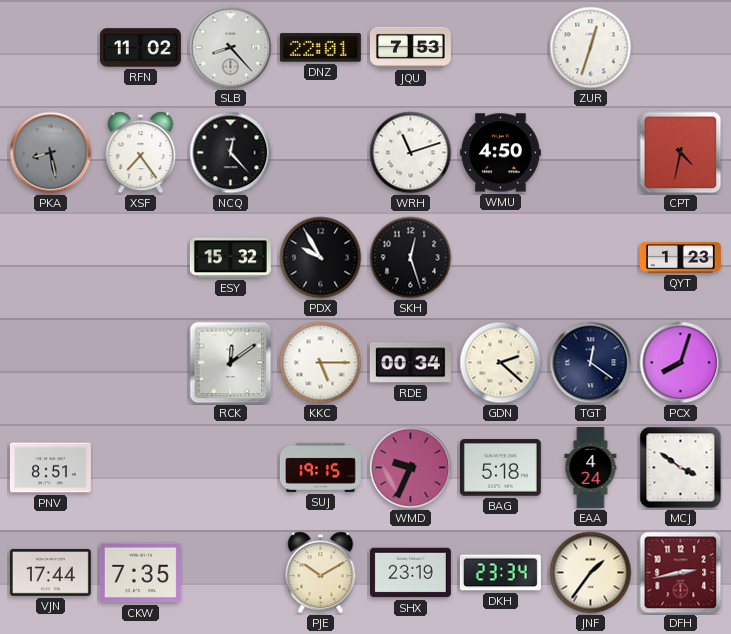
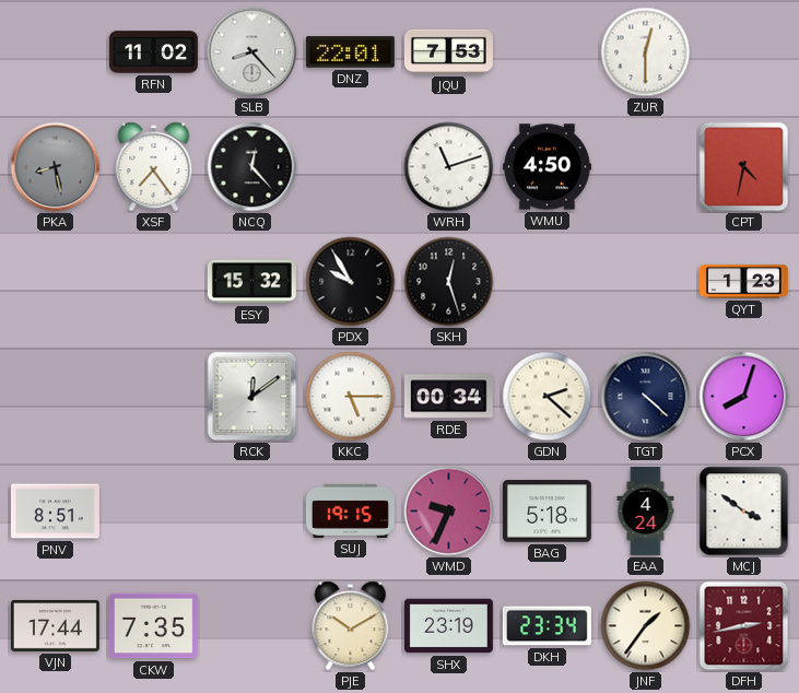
ZUR: 12:33 -> 12:30
TGT: 12:21 -> 4:22
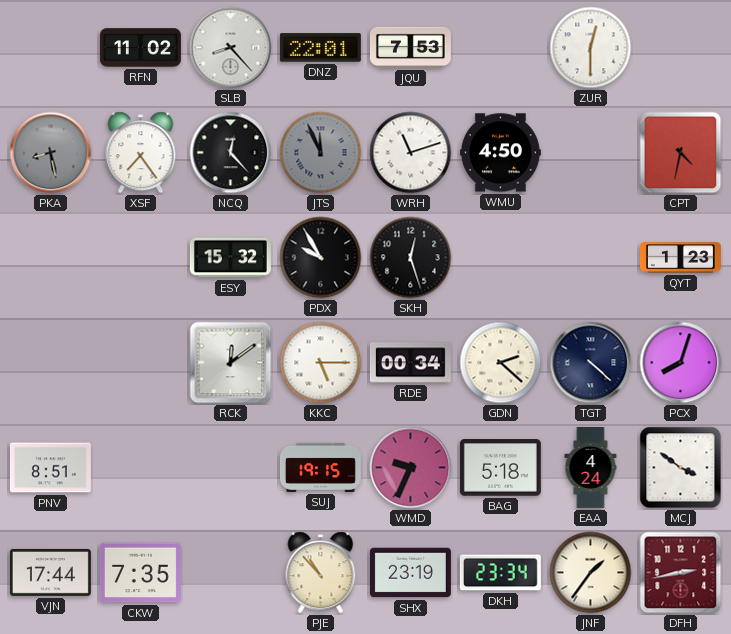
JTS: none -> 11:56
PJE: 10:10 -> 10:53
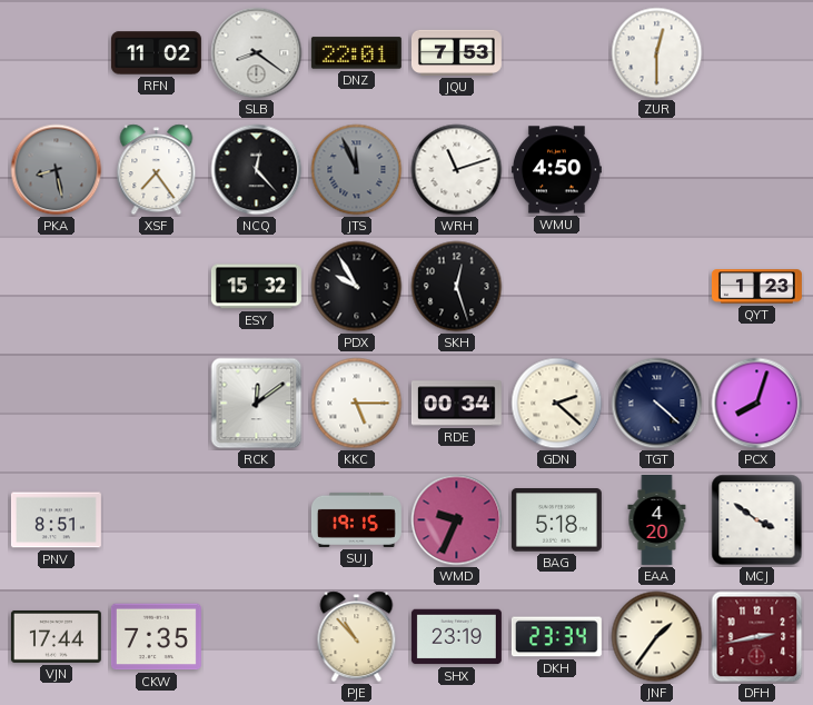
SLB: 8:23 -> 8:21
CPT: 4:32 -> none
EAA: 4:24 -> 4:20
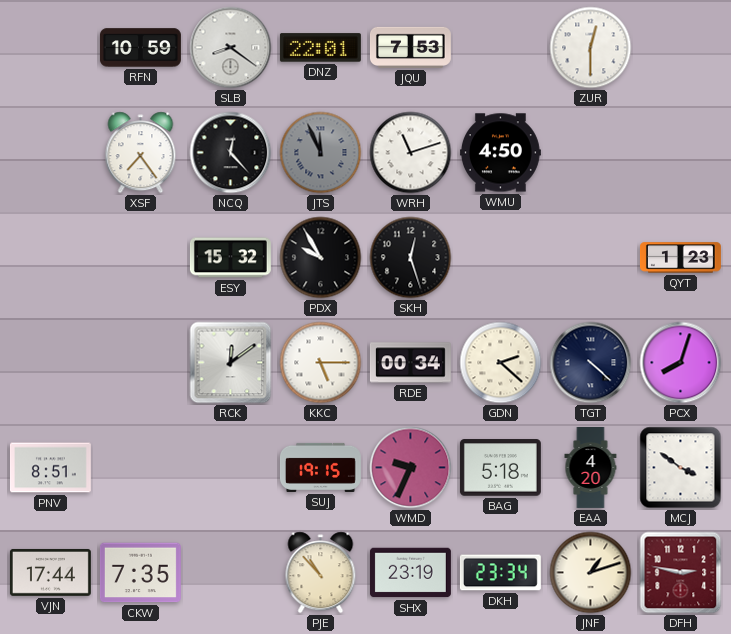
RFN: 11:02 -> 10:59
PKA: 8:28 -> none
JNF: 1:36 -> 1:12
DFH: 2:43 -> 2:47
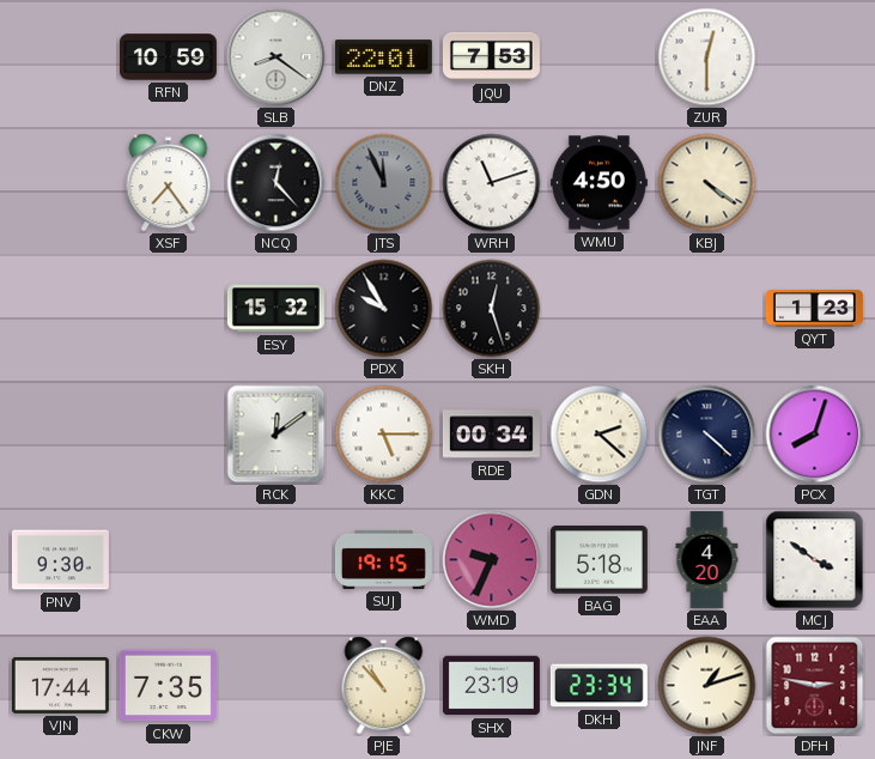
KBJ: none -> 4:21
PNV: 8:51 -> 9:30
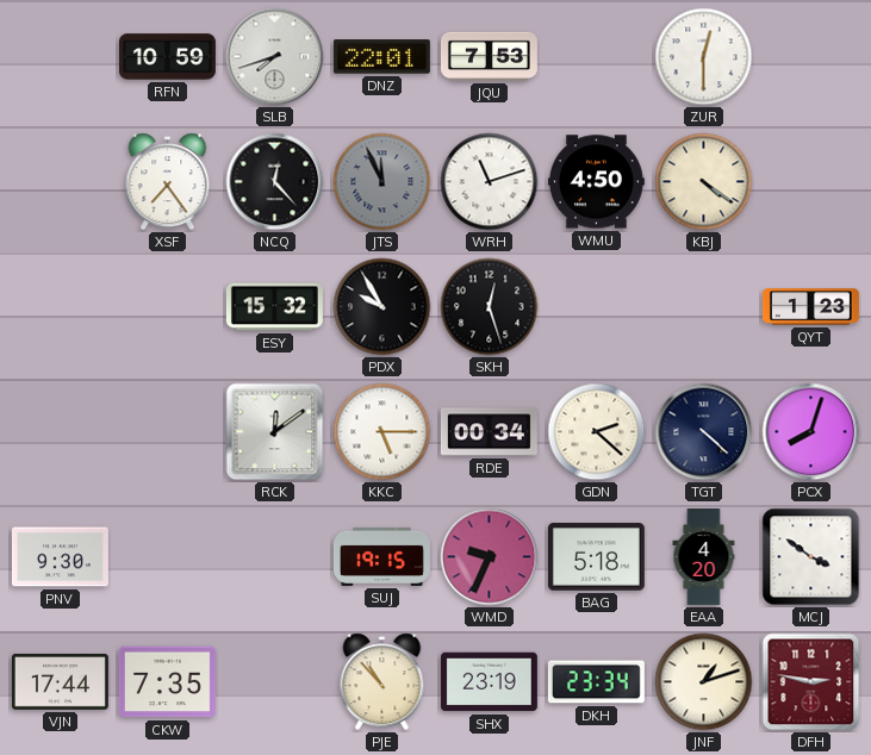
SLB: 8:21 -> 7:42
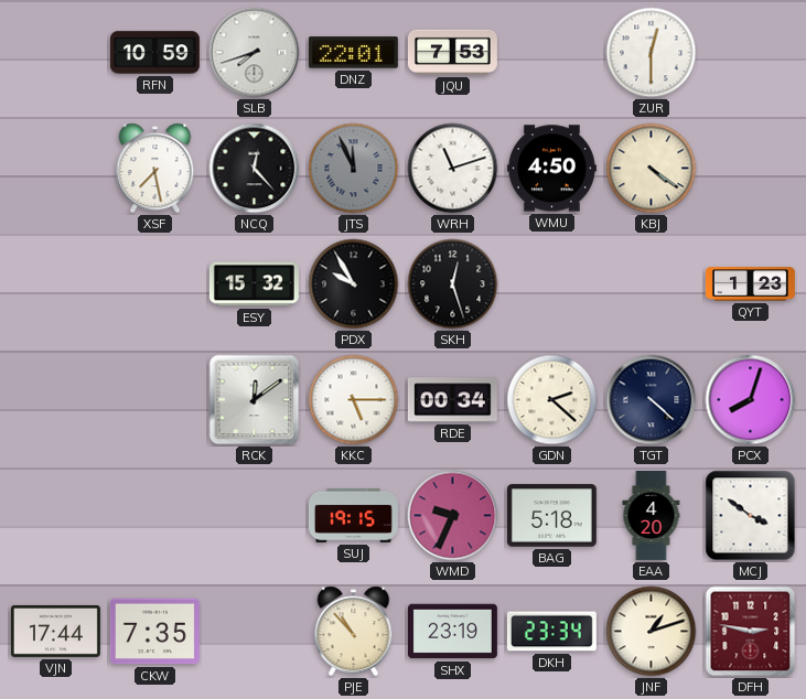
XSF: 7:24 -> 7:28
PNV: 9:30 -> none
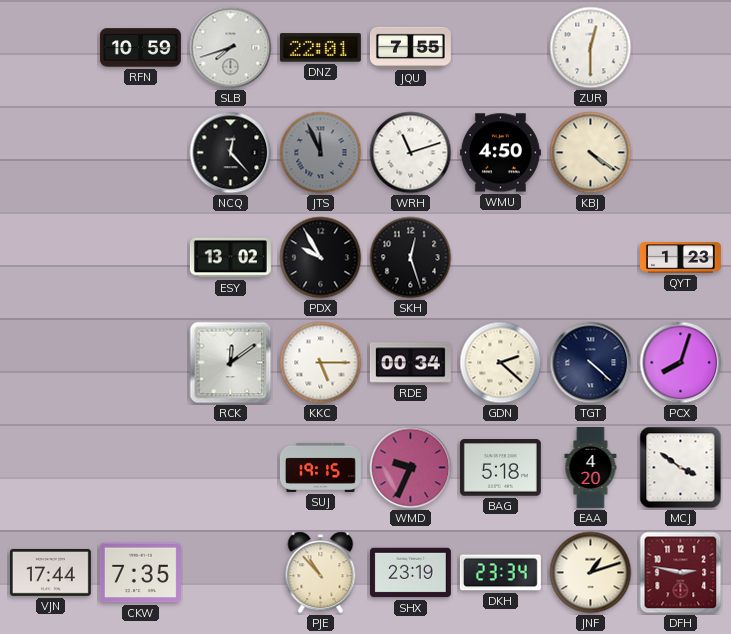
JQU: 7:53 -> 7:55
XSF: 7:28 -> none
ESY: 15:32 -> 13:02
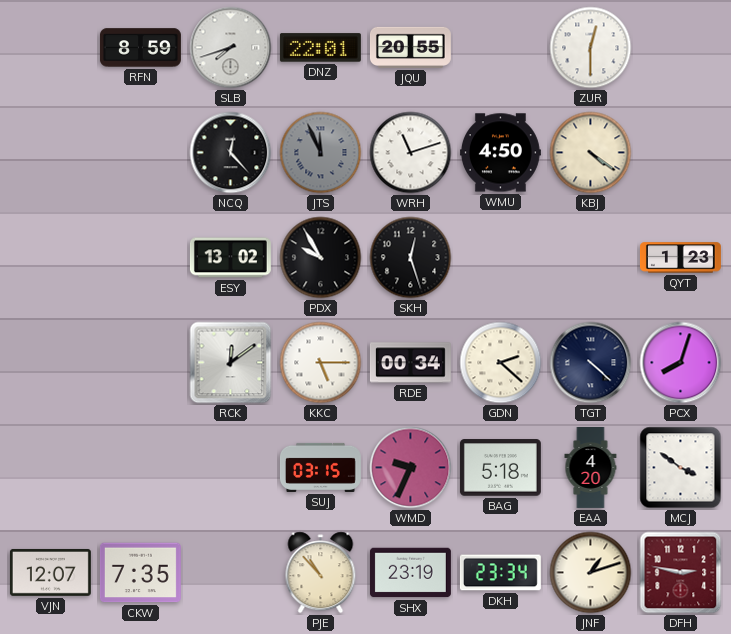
RFN: 10:59 -> 8:59
JQU: 7:55 -> 20:55
SUJ: 19:15 -> 03:15
VJN: 17:44 -> 12:07
